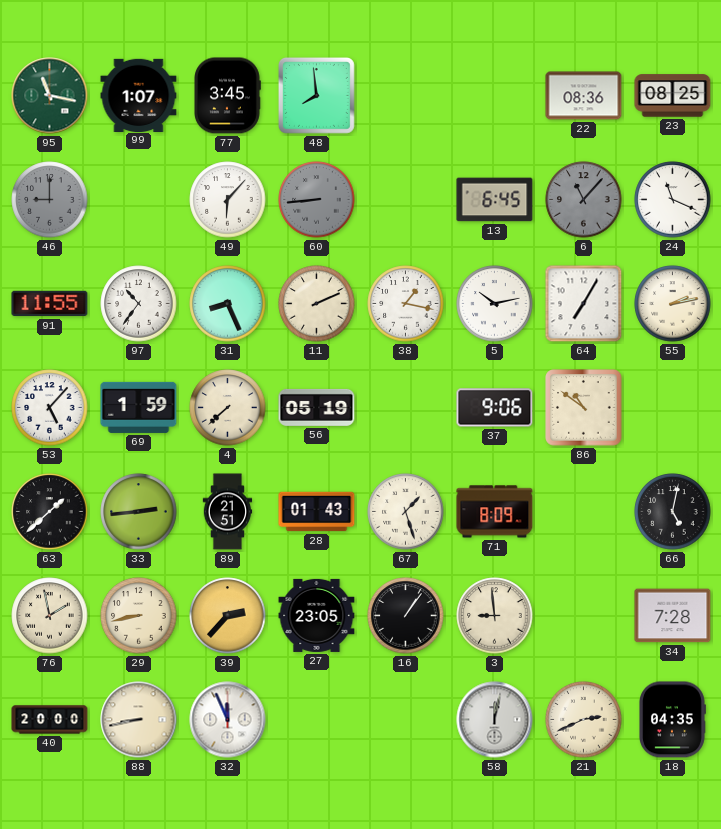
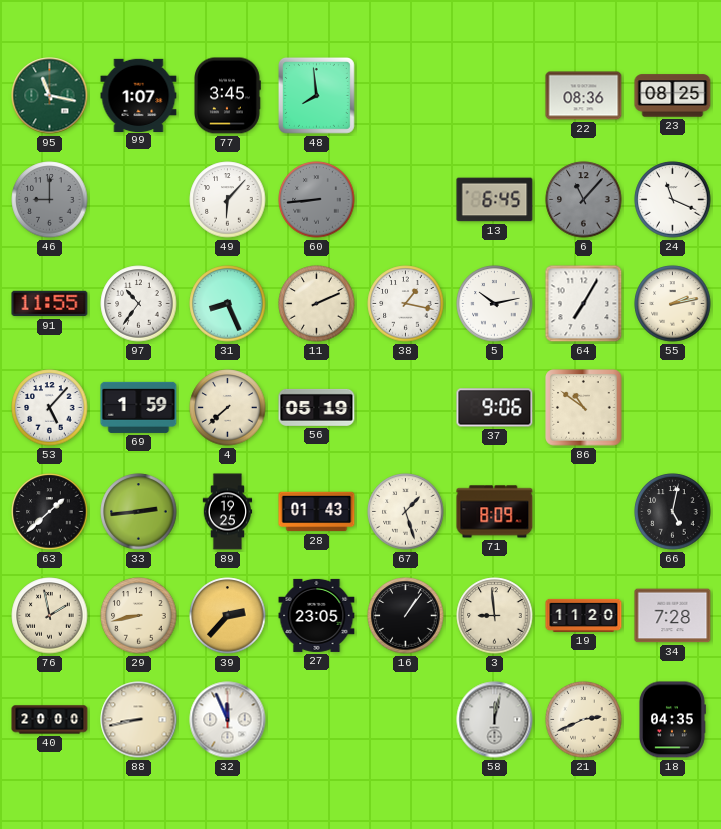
89: 21:51 -> 19:25
19: none -> 11:20
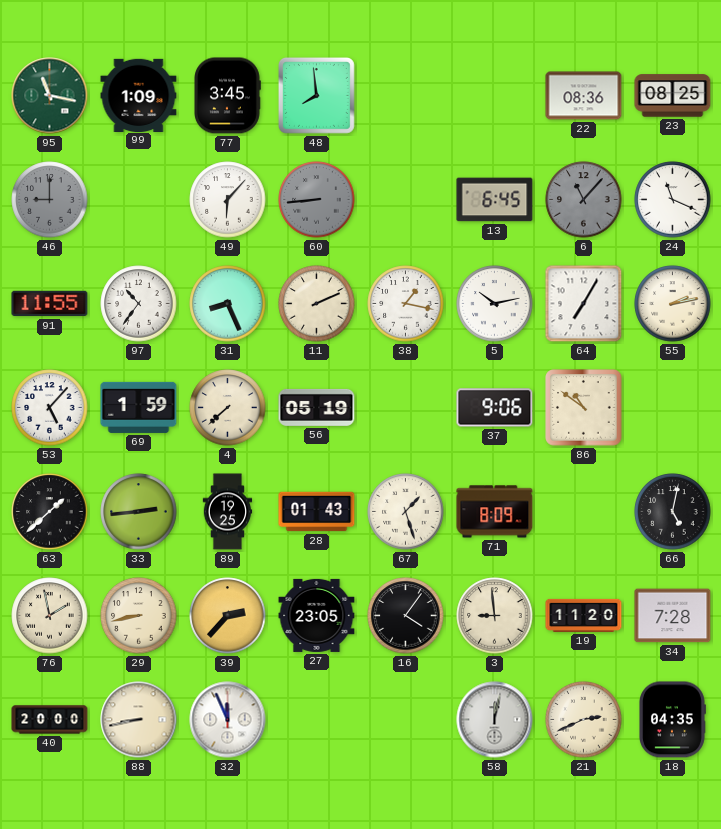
99: 1:07 -> 1:09
16: 1:06 -> 4:06
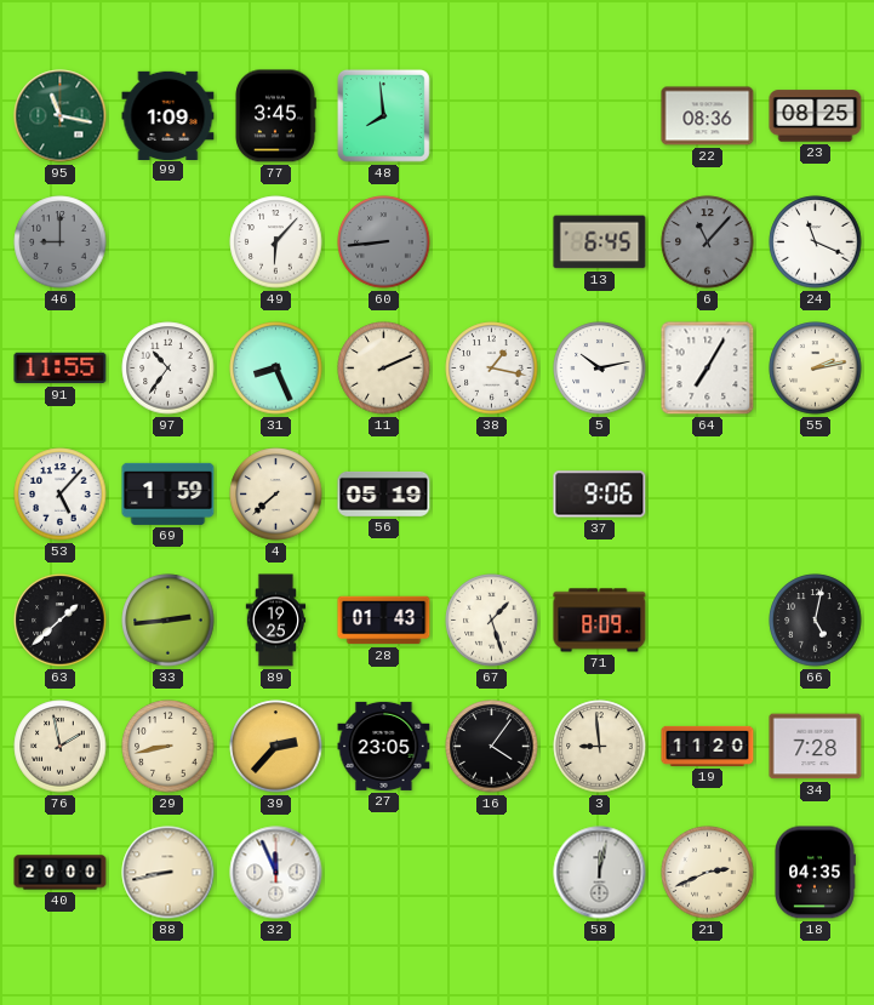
86: 10:51 -> none
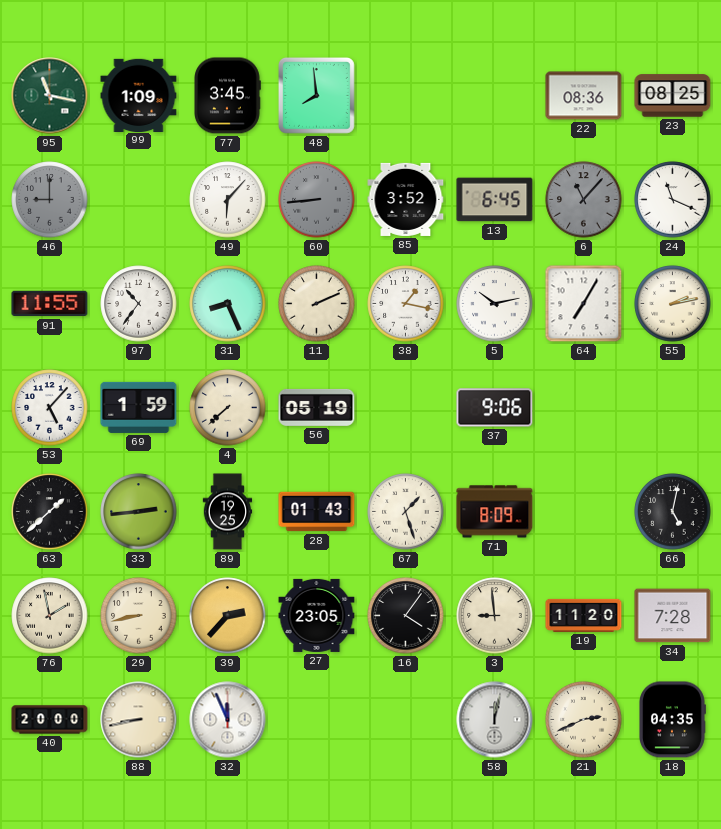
85: none -> 3:52
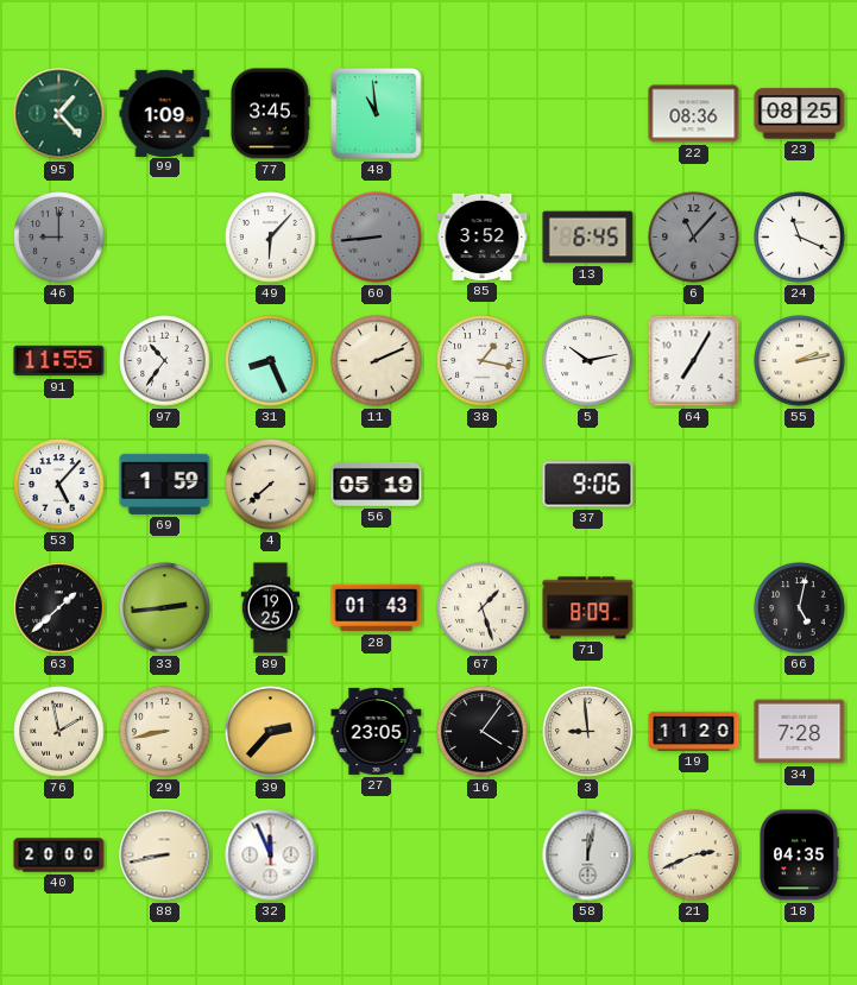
95: 11:17 -> 1:23
48: 7:59 -> 10:59
